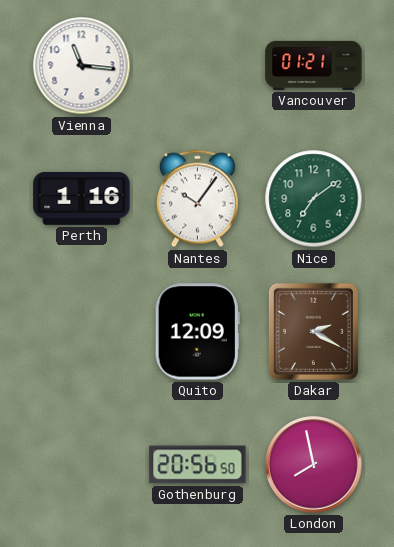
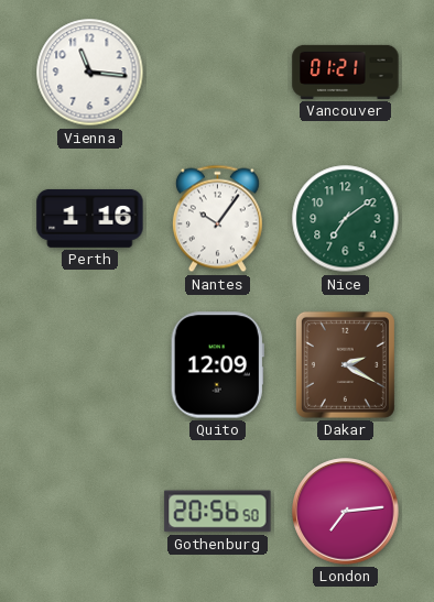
London: 7:58 -> 7:14
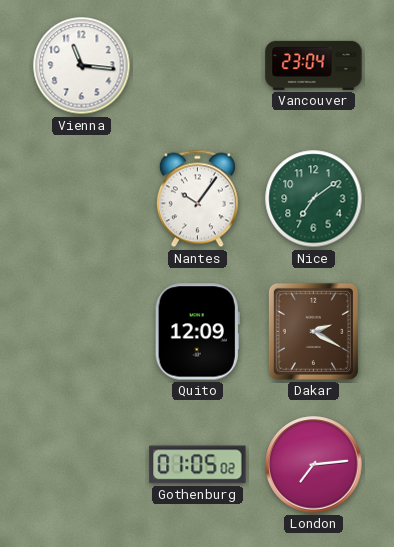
Vancouver: 01:21 -> 23:04
Perth: 1:16 -> none
Gothenburg: 20:56 -> 01:05
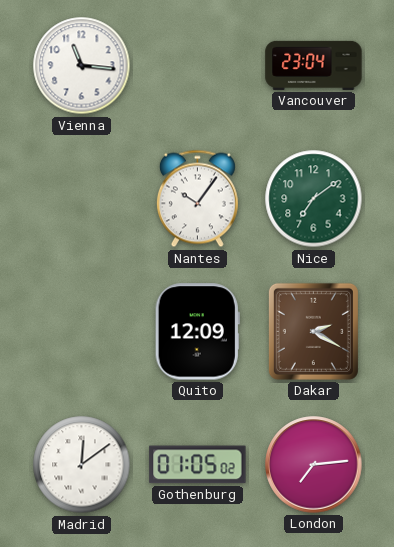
Madrid: none -> 12:09
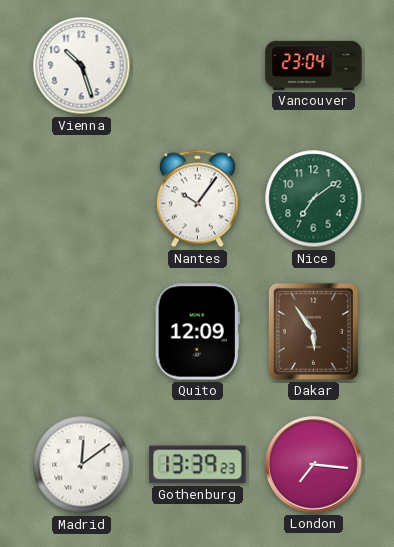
Vienna: 11:16 -> 10:27
Dakar: 2:20 -> 5:54
Gothenburg: 01:05 -> 13:39
London: 7:14 -> 7:16
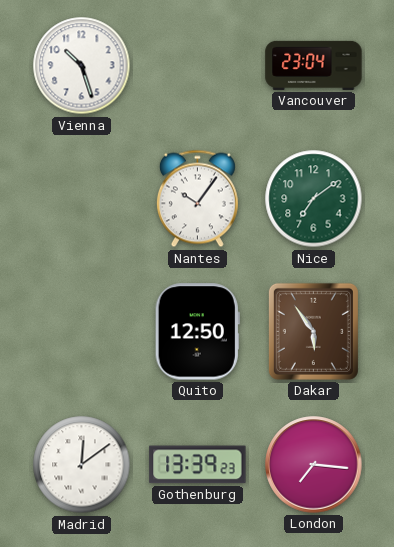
Quito: 12:09 -> 12:50
